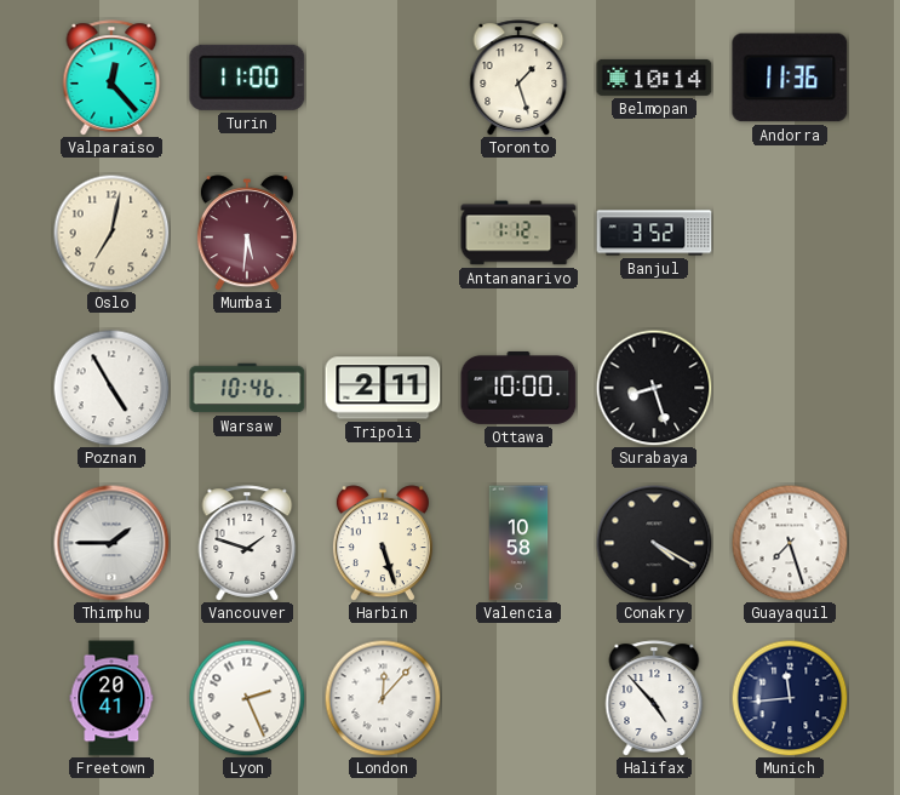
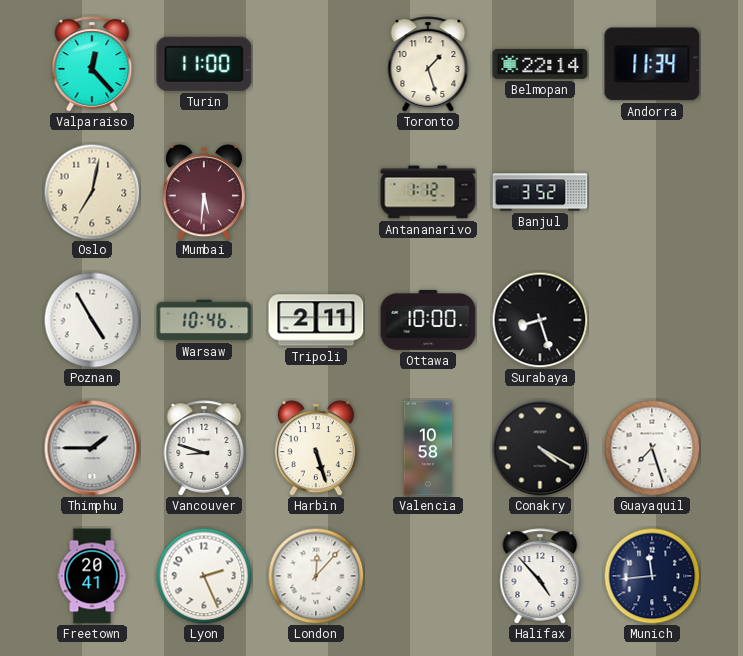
Belmopan: 10:14 -> 22:14
Andorra: 11:36 -> 11:34
Vancouver: 1:48 -> 8:48
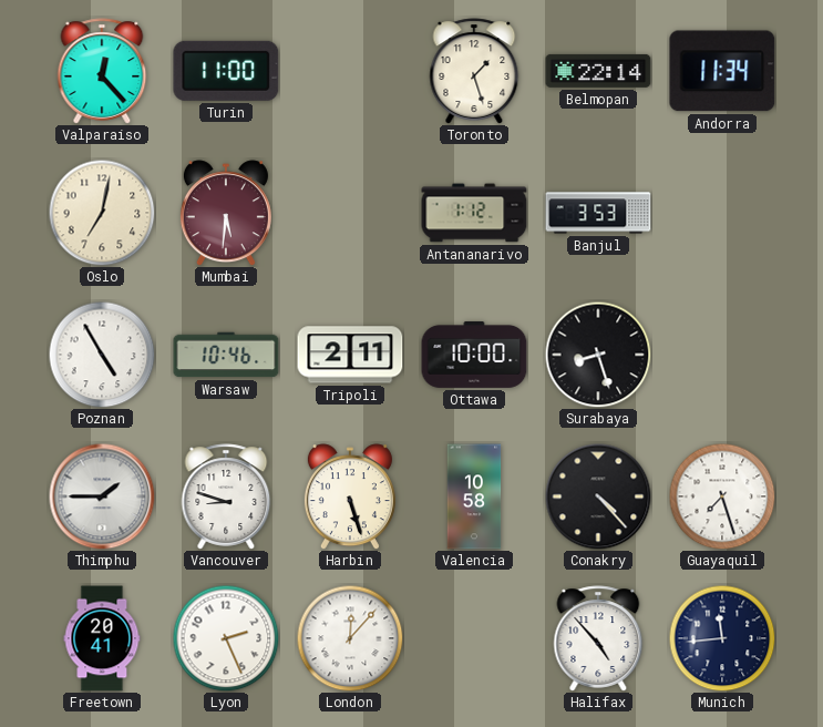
Banjul: 3:52 -> 3:53
Conakry: 4:20 -> 4:23
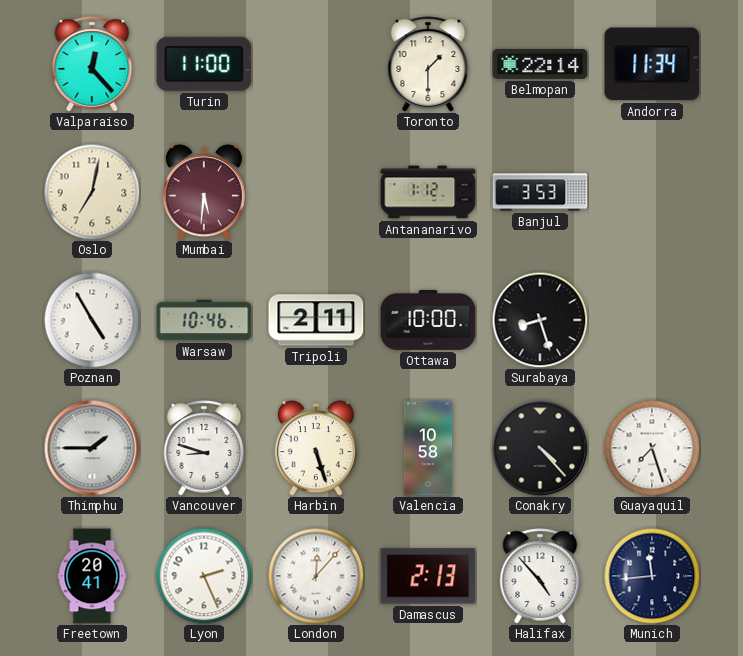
Toronto: 1:27 -> 1:30
Damascus: none -> 2:13
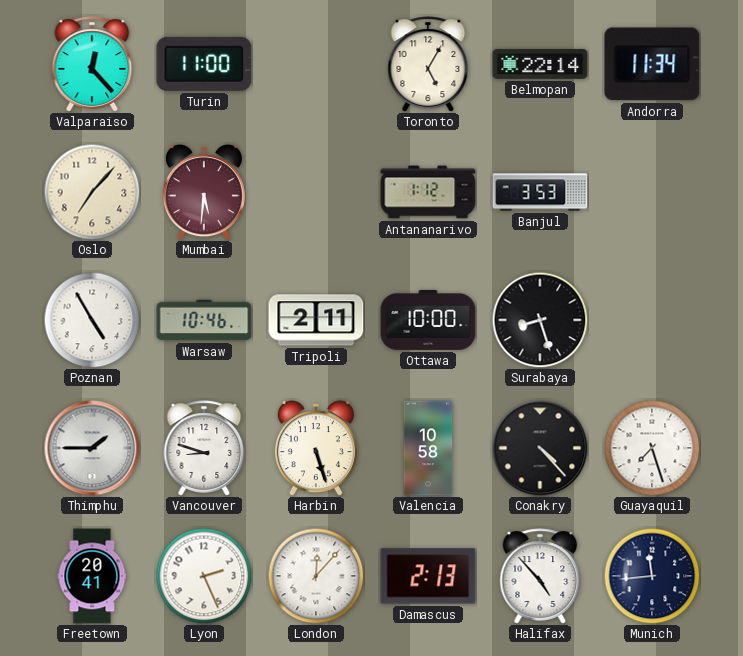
Toronto: 1:30 -> 5:05
Oslo: 7:02 -> 7:07
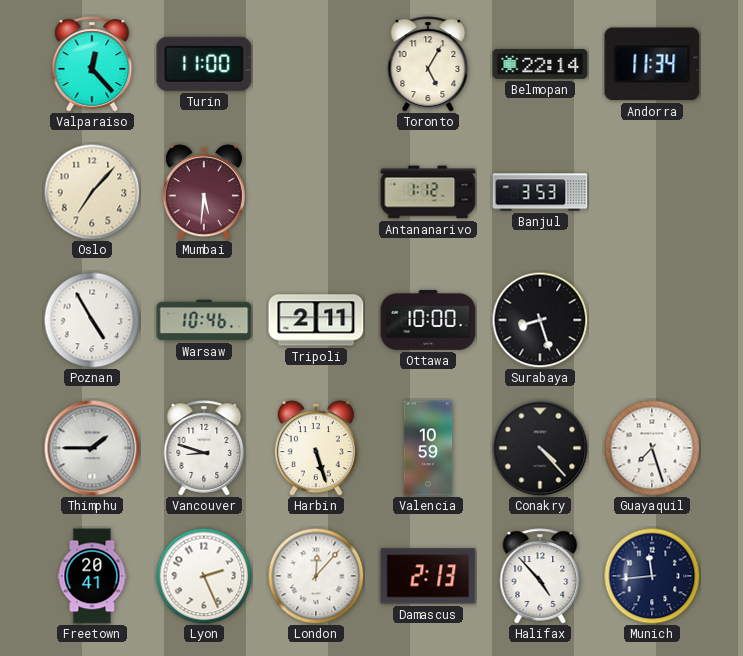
Valencia: 10:58 -> 10:59
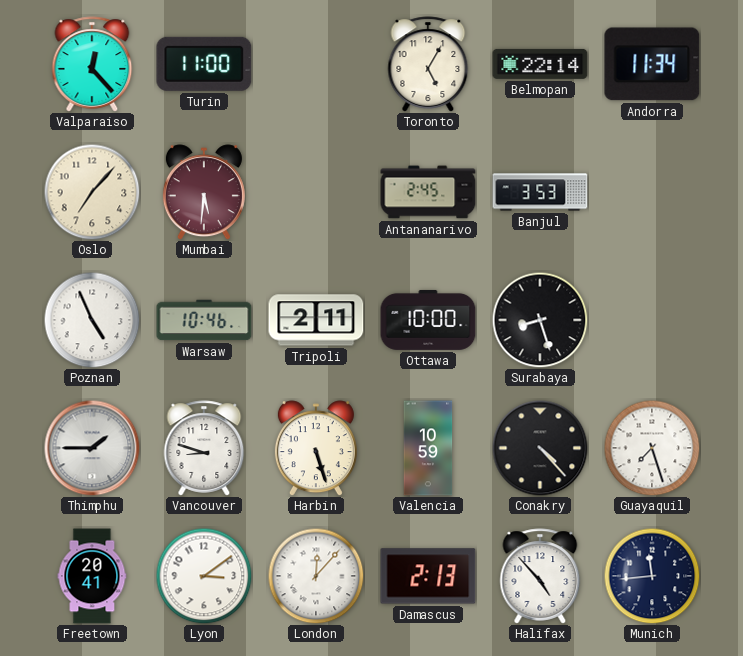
Antananarivo: 1:12 -> 2:45
Poznan: 4:55 -> 4:56
Lyon: 2:26 -> 3:09
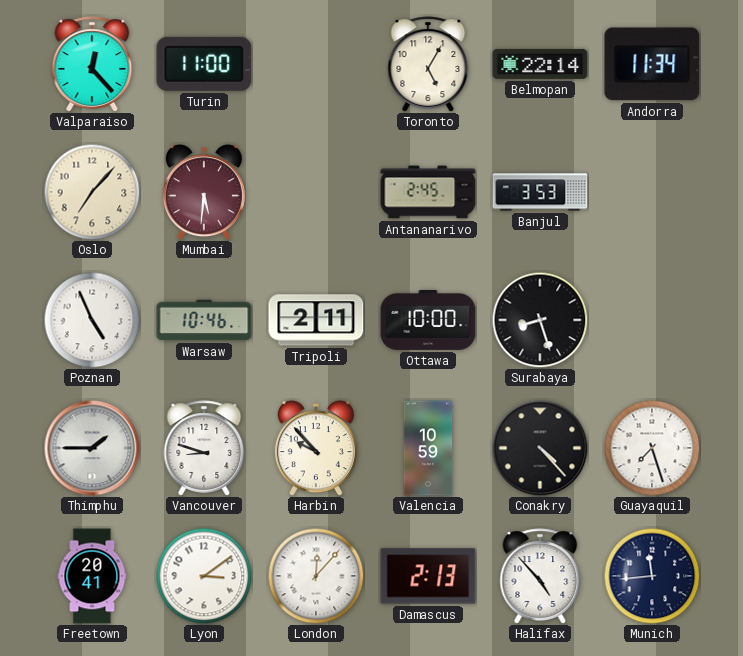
Harbin: 5:27 -> 9:53
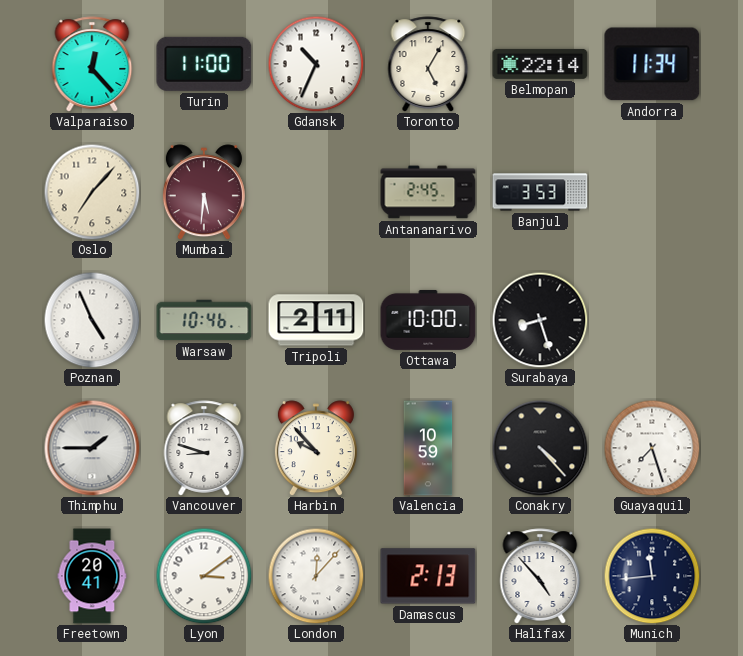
Gdansk: none -> 10:34
